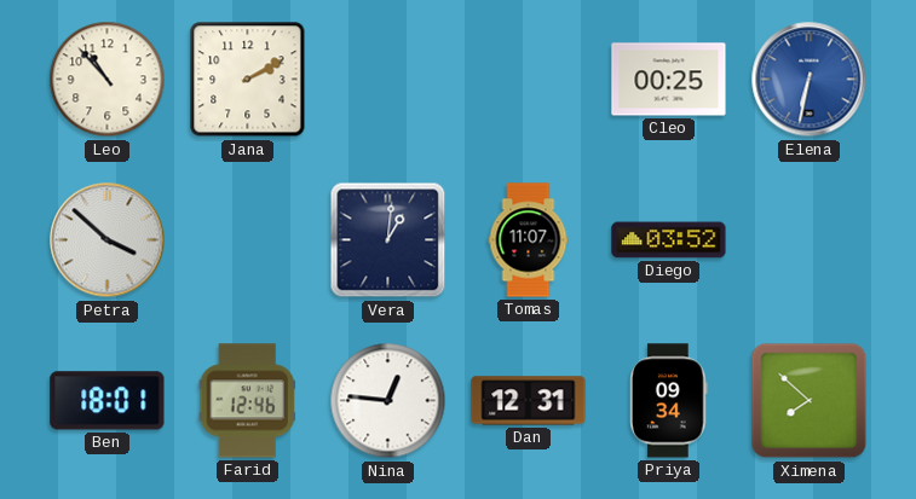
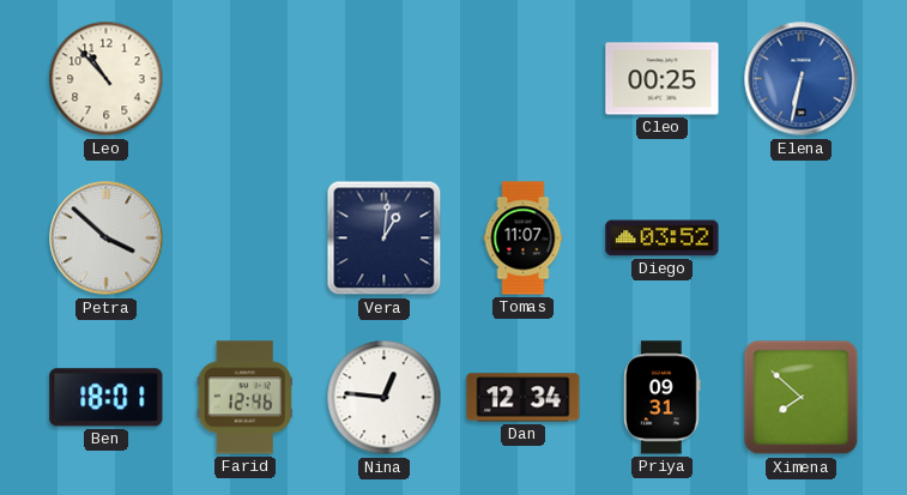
Jana: 2:10 -> none
Dan: 12:31 -> 12:34
Priya: 09:34 -> 09:31
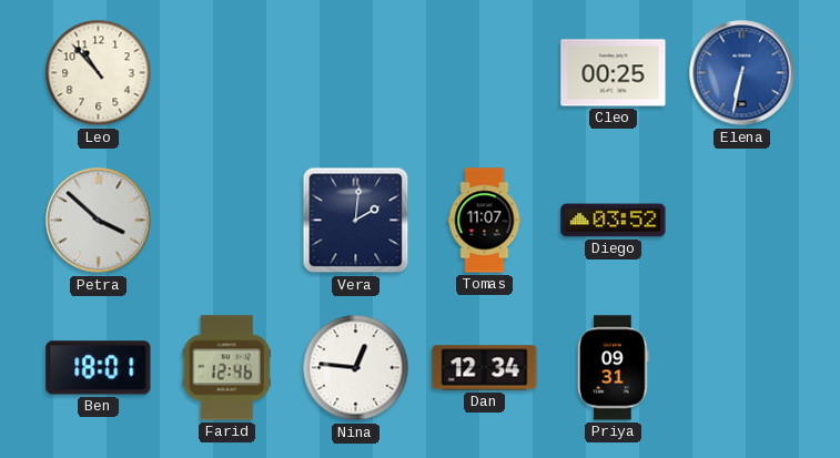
Vera: 1:01 -> 2:01
Ximena: 7:52 -> none
